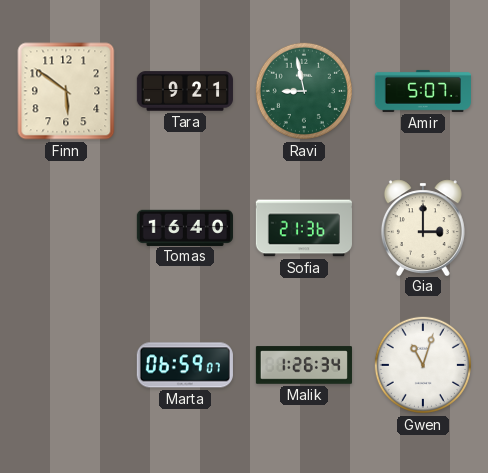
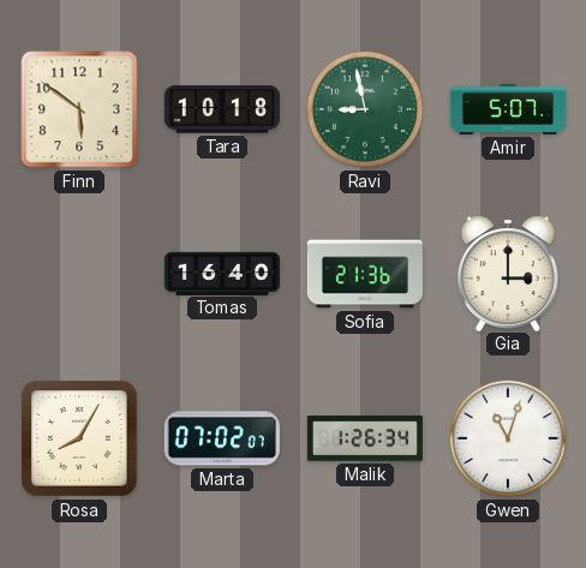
Tara: 9:21 -> 10:18
Rosa: none -> 8:05
Marta: 06:59 -> 07:02
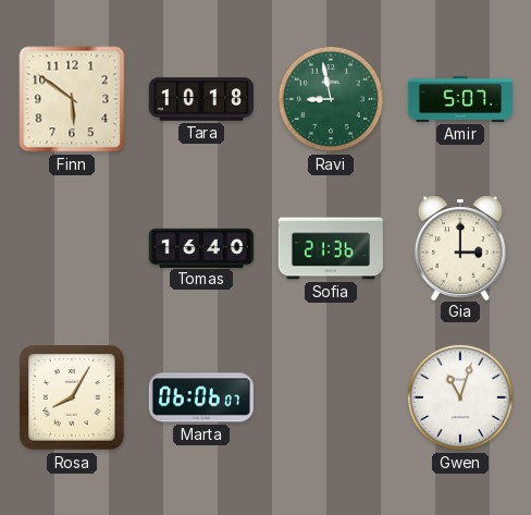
Marta: 07:02 -> 06:06
Malik: 1:26 -> none
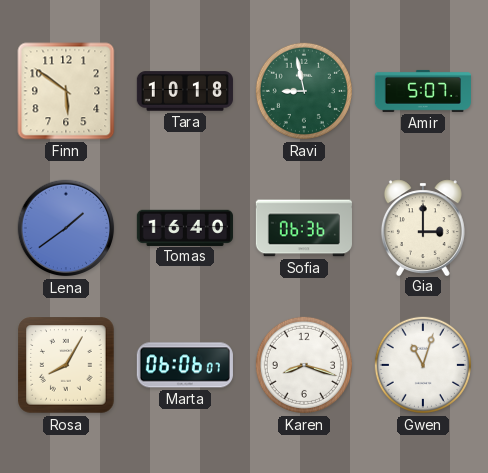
Lena: none -> 1:39
Sofia: 21:36 -> 06:36
Karen: none -> 8:18
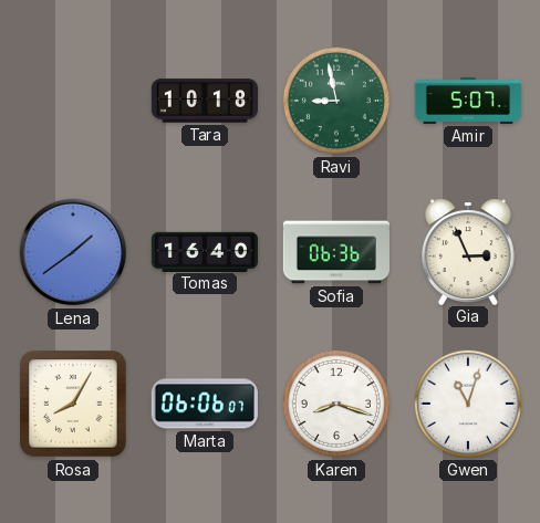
Finn: 5:51 -> none
Gia: 3:00 -> 2:56
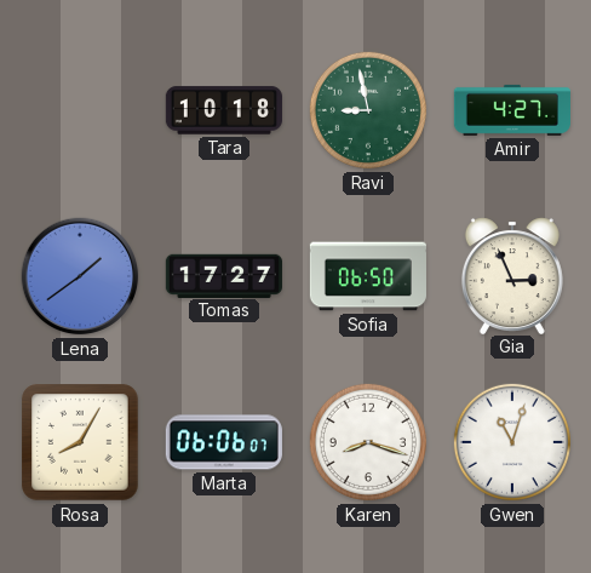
Amir: 5:07 -> 4:27
Tomas: 16:40 -> 17:27
Sofia: 06:36 -> 06:50
